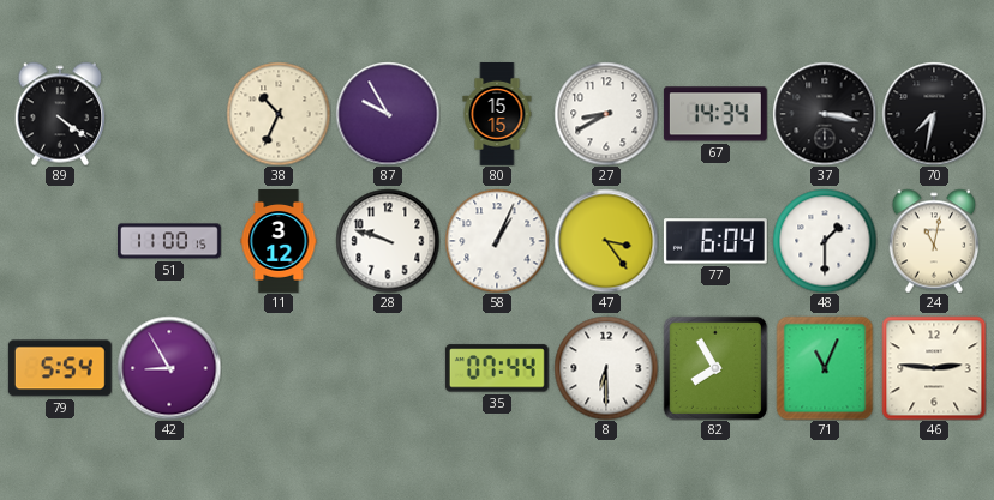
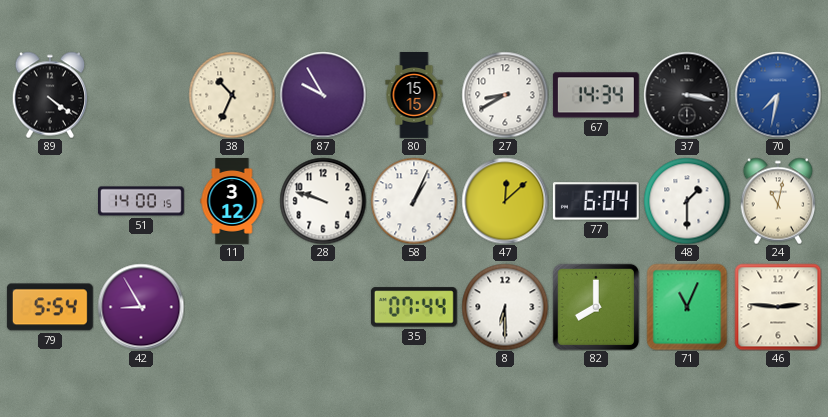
70 dial: black -> blue
51: 11:00 -> 14:00
47: 3:24 -> 12:08
82: 7:55 -> 8:00
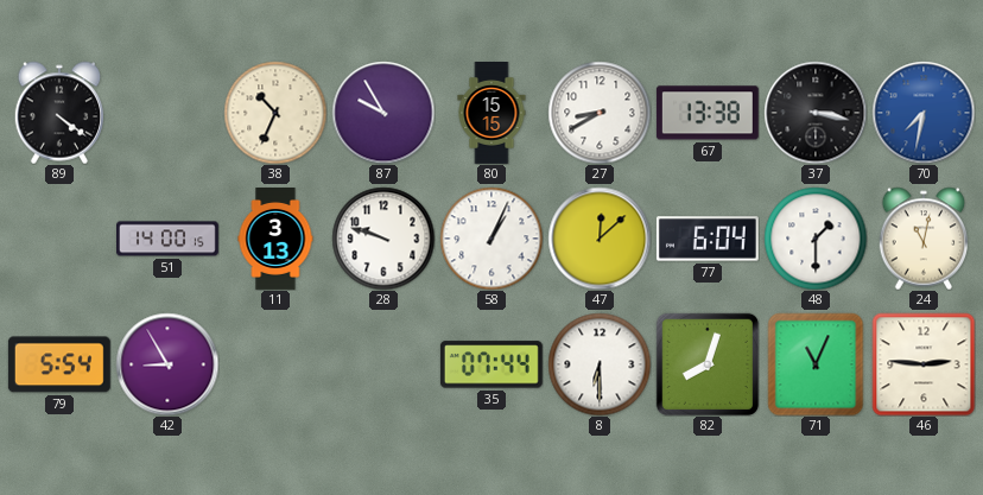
67: 14:34 -> 13:38
11: 3:12 -> 3:13
82: 8:00 -> 8:03
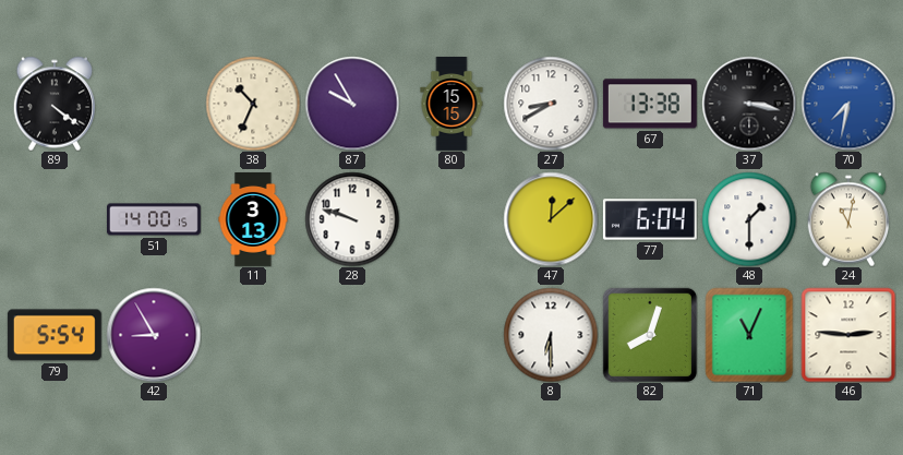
58: 1:04 -> none
35: 07:44 -> none
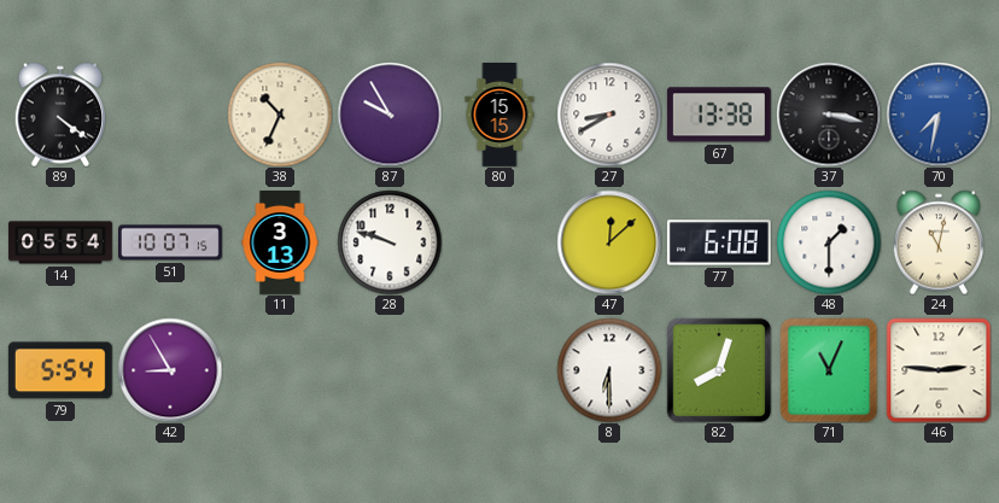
14: none -> 05:54
51: 14:00 -> 10:07
77: 6:04 -> 6:08
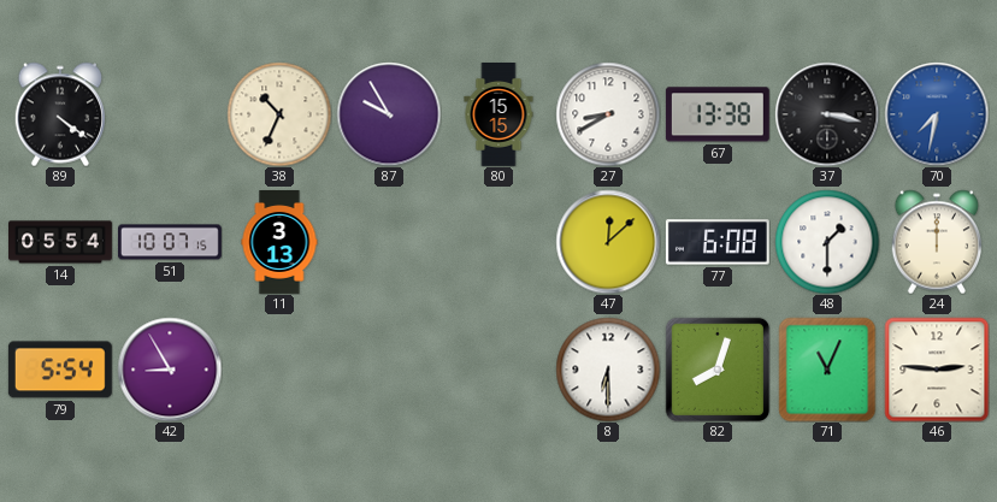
28: 9:48 -> none
24: 11:02 -> 12:00
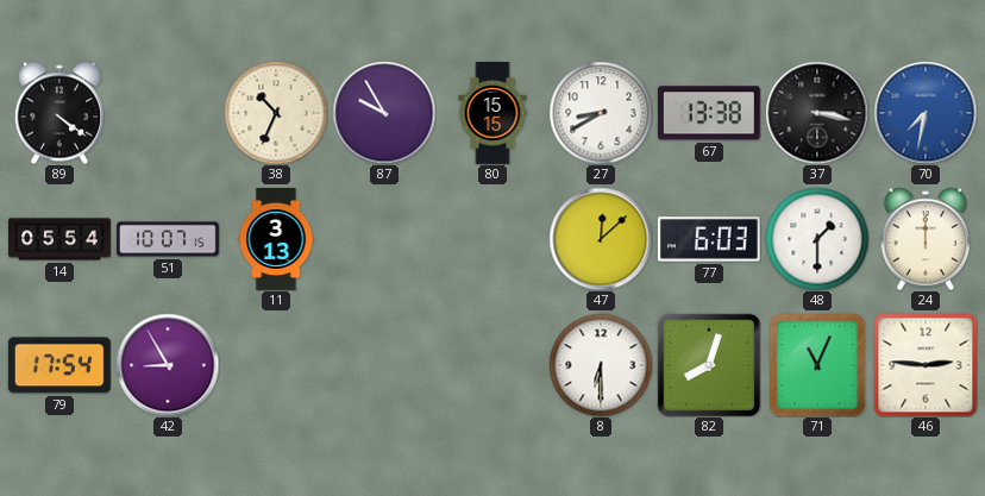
77: 6:08 -> 6:03
79: 5:54 -> 17:54
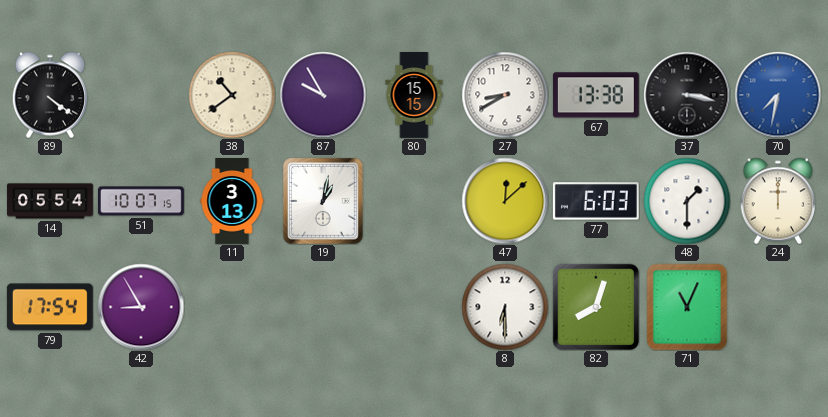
38: 10:34 -> 10:39
19: none -> 1:02
46: 2:46 -> none
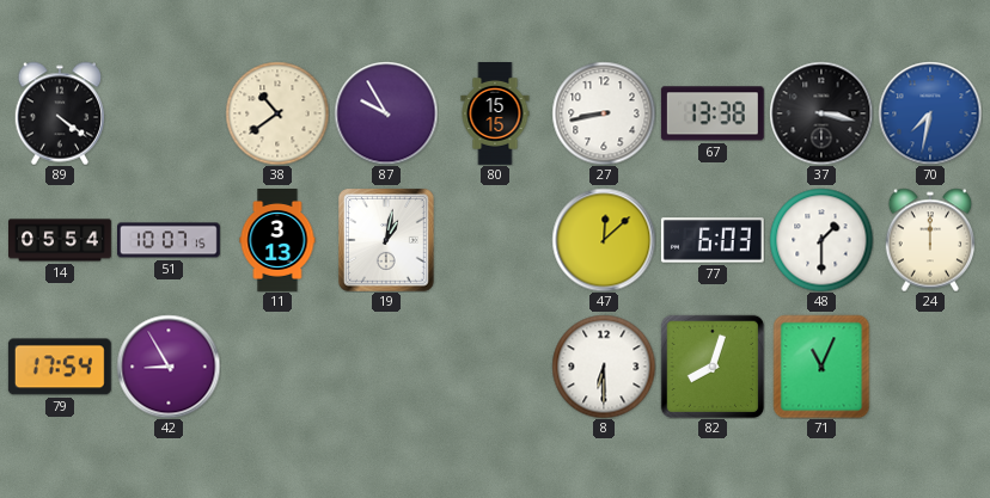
27: 8:40 -> 8:43
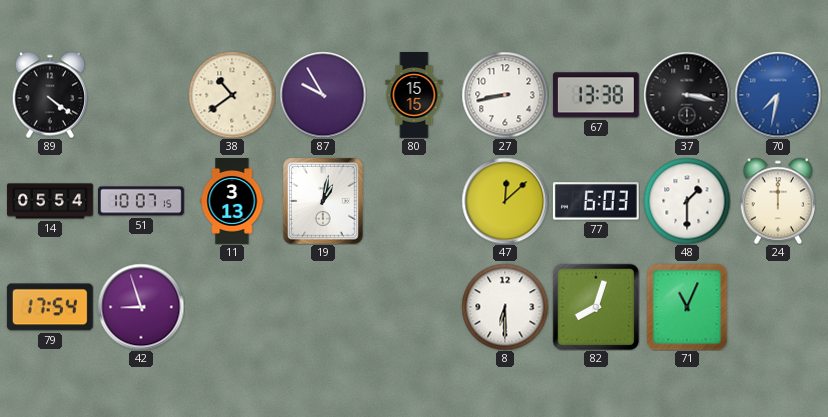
42: 8:55 -> 8:57
